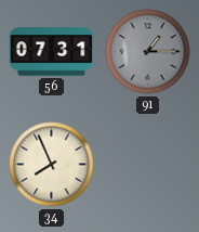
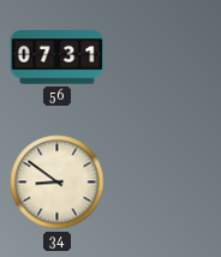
91: 1:15 -> none
34: 7:56 -> 8:51
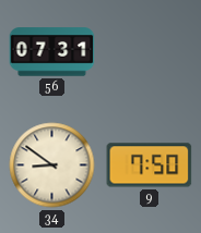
9: none -> 7:50
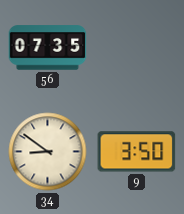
56: 07:31 -> 07:35
9: 7:50 -> 3:50
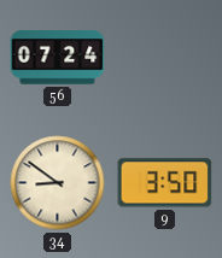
56: 07:35 -> 07:24
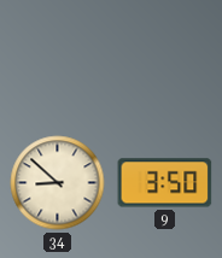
56: 07:24 -> none
34: 8:51 -> 8:52
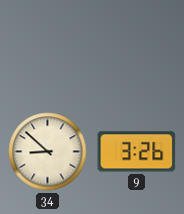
9: 3:50 -> 3:26
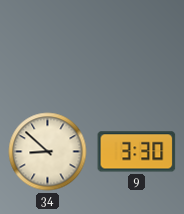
9: 3:26 -> 3:30
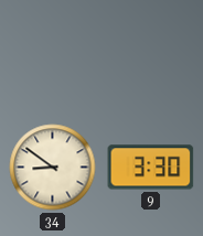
34: 8:52 -> 8:51
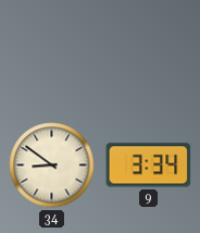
9: 3:30 -> 3:34
